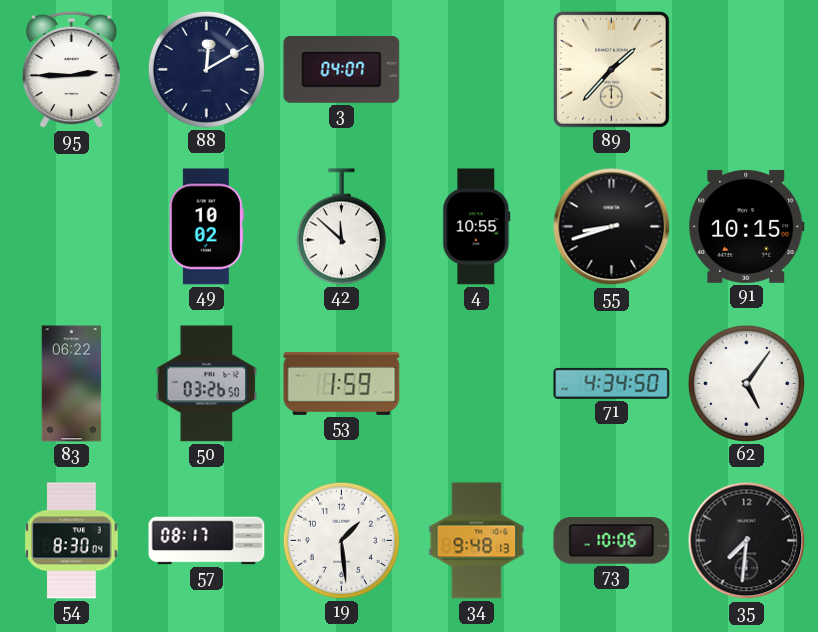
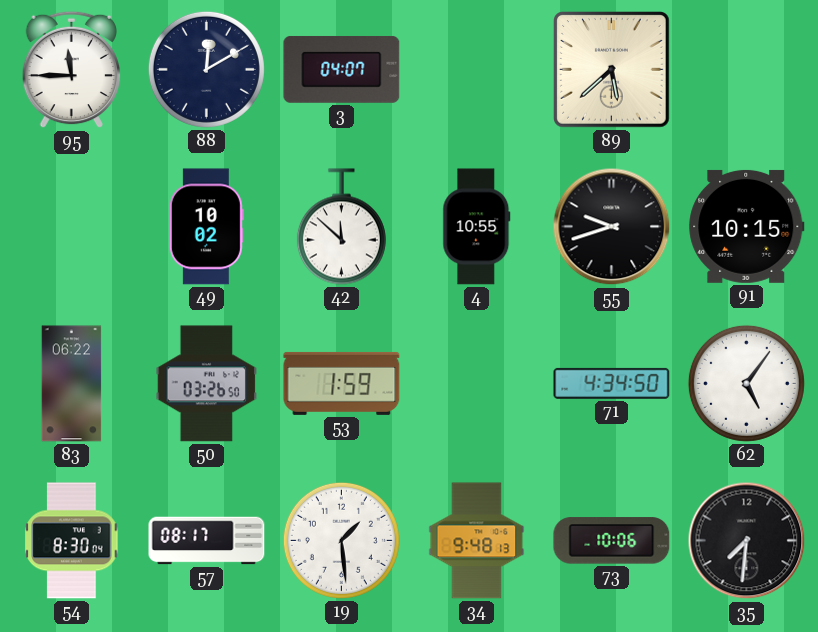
95: 2:45 -> 11:45
89: 1:37 -> 5:38
55: 8:42 -> 9:42
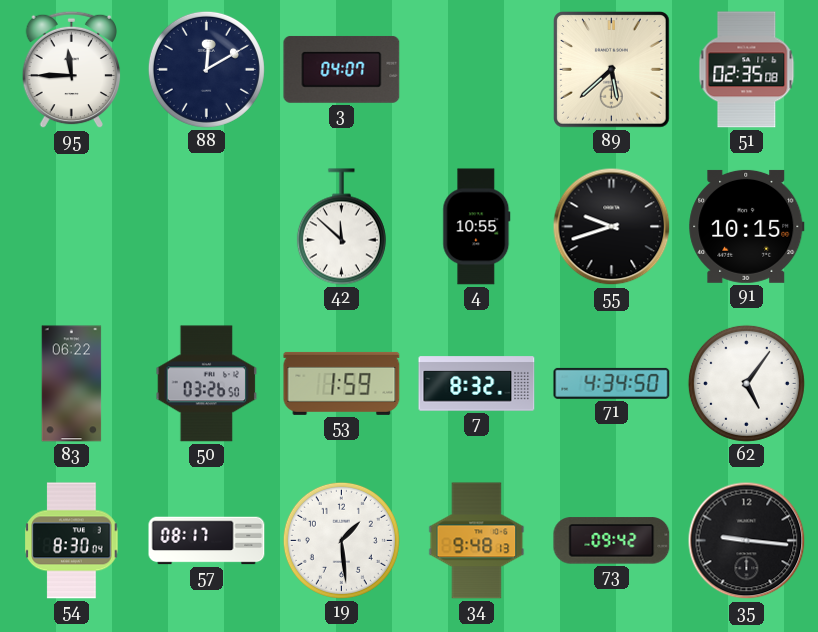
51: none -> 02:35
49: 10:02 -> none
7: none -> 8:32
73: 10:06 -> 09:42
35: 7:31 -> 9:16
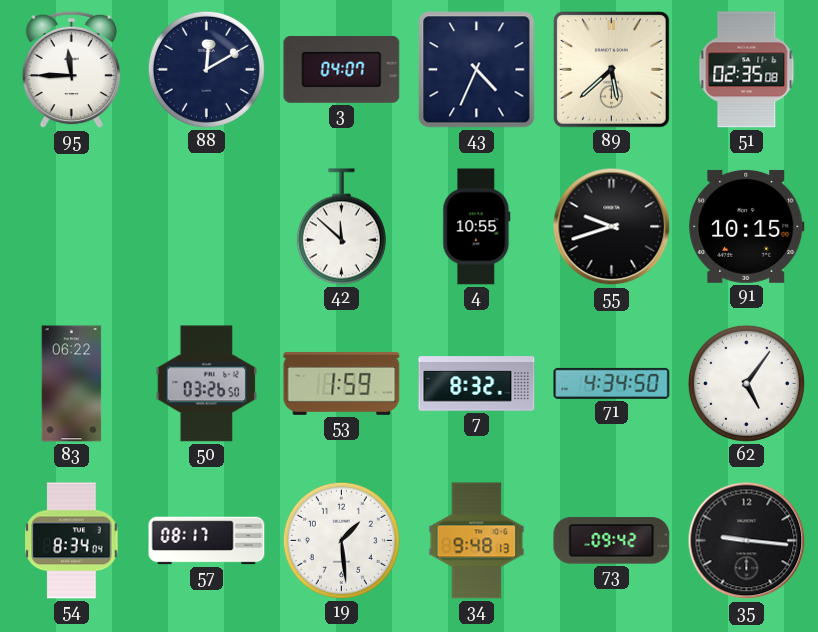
43: none -> 4:34
54: 8:30 -> 8:34
